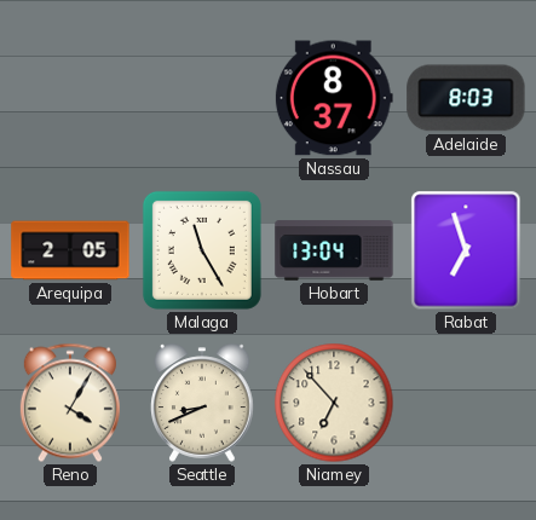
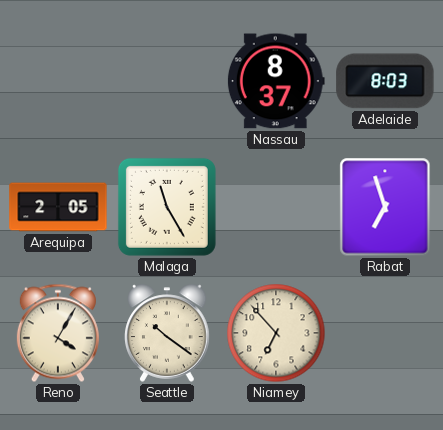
Hobart: 13:04 -> none
Seattle: 8:41 -> 10:21
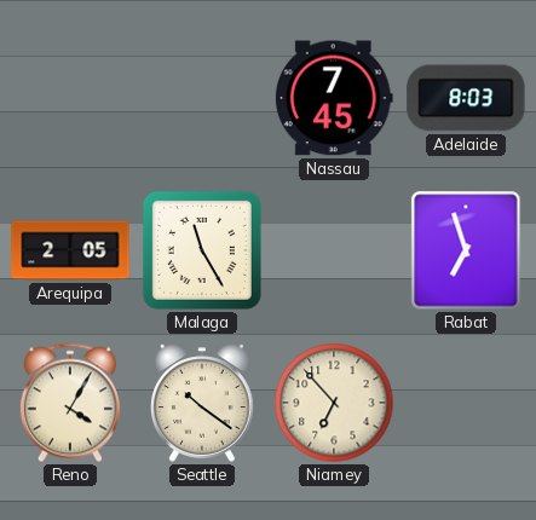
Nassau: 8:37 -> 7:45
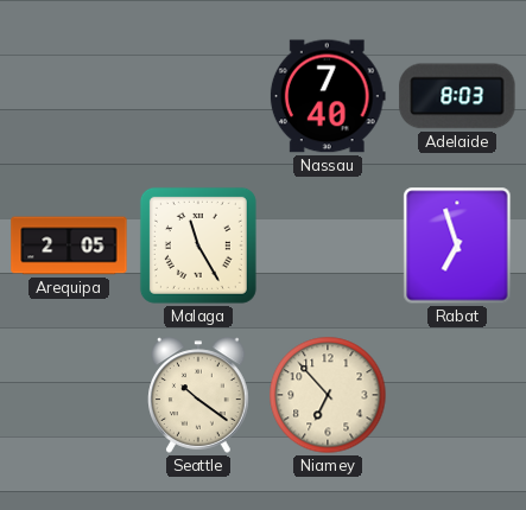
Nassau: 7:45 -> 7:40
Reno: 4:05 -> none
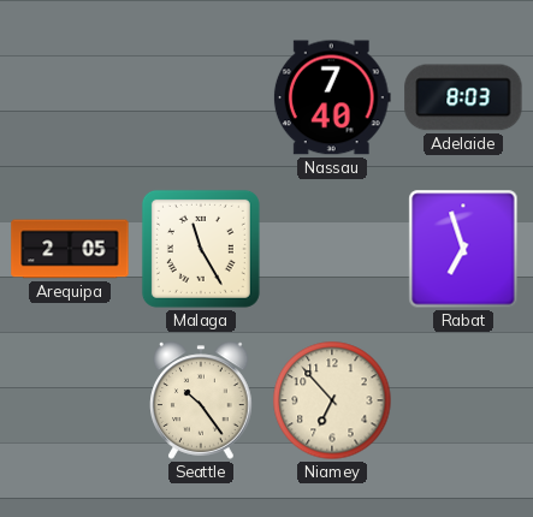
Seattle: 10:21 -> 10:24
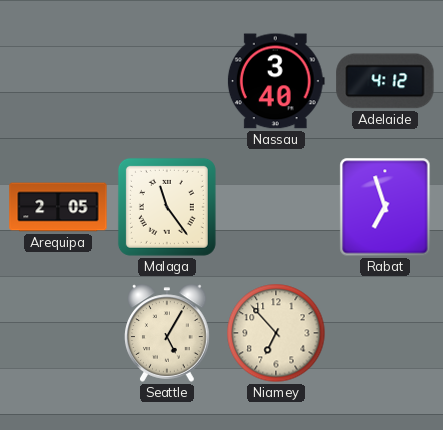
Nassau: 7:40 -> 3:40
Adelaide: 8:03 -> 4:12
Malaga: 11:25 -> 11:24
Seattle: 10:24 -> 5:05
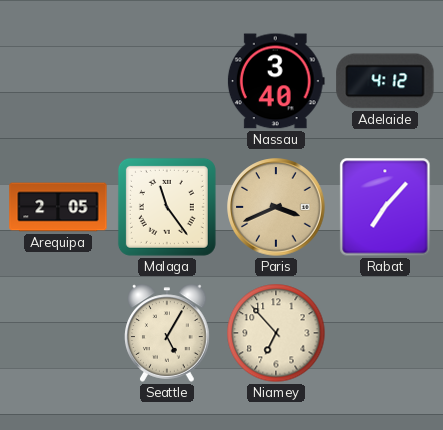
Paris: none -> 3:41
Rabat: 6:57 -> 7:07
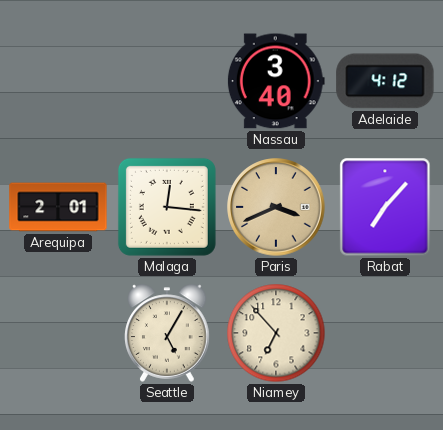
Arequipa: 2:05 -> 2:01
Malaga: 11:24 -> 12:16
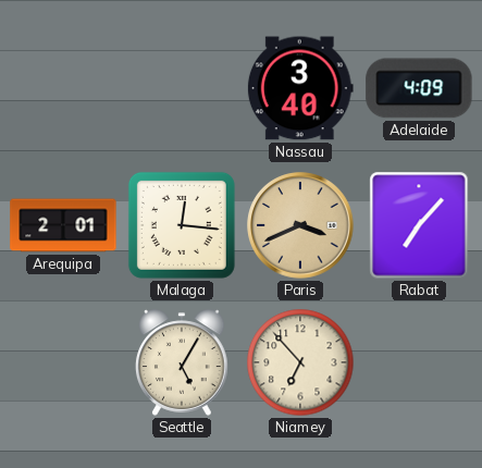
Adelaide: 4:12 -> 4:09
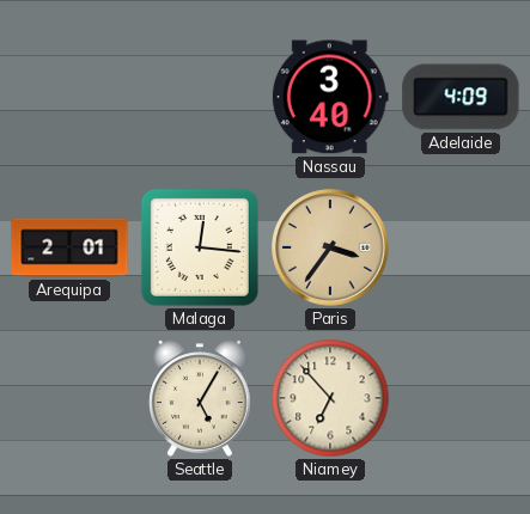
Paris: 3:41 -> 3:36
Rabat: 7:07 -> none
